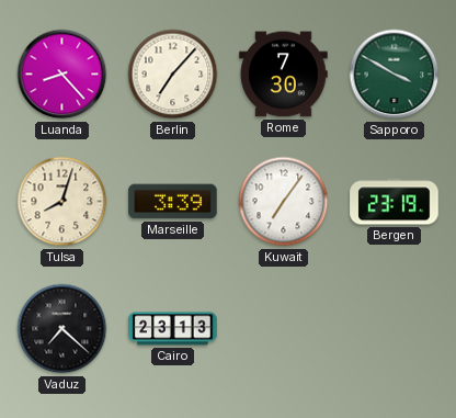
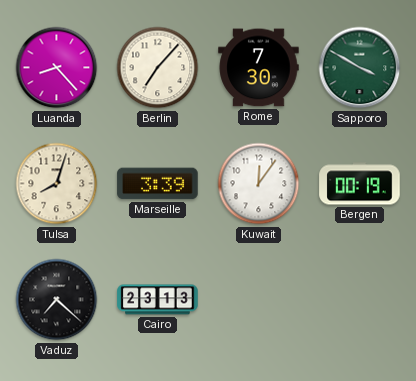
Kuwait: 7:06 -> 12:06
Bergen: 23:19 -> 00:19
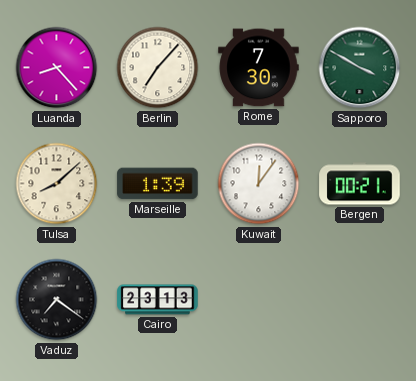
Tulsa: 8:03 -> 8:08
Marseille: 3:39 -> 1:39
Bergen: 00:19 -> 00:21
Vaduz: 7:22 -> 7:21
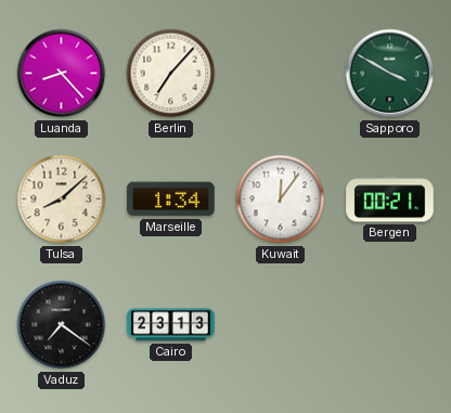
Rome: 7:30 -> none
Marseille: 1:39 -> 1:34
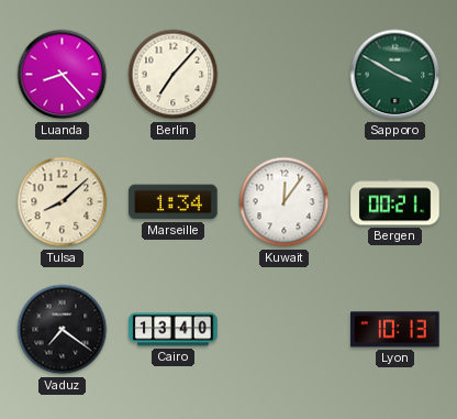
Cairo: 23:13 -> 13:40
Lyon: none -> 10:13
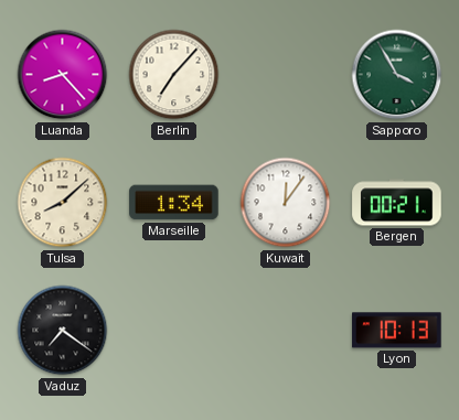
Sapporo: 3:50 -> 3:55
Cairo: 13:40 -> none
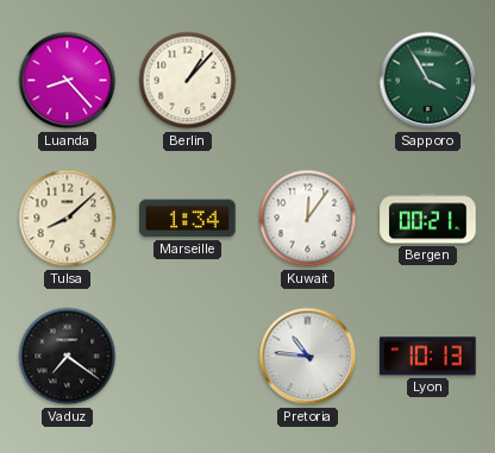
Berlin: 7:07 -> 1:07
Pretoria: none -> 10:46
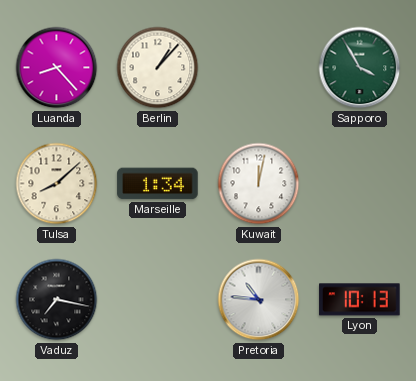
Kuwait: 12:06 -> 12:02
Bergen: 00:21 -> none
Vaduz: 7:21 -> 7:17
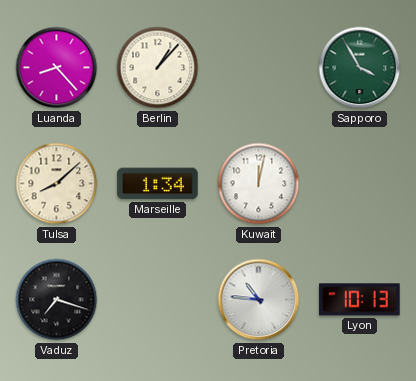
Vaduz: 7:17 -> 7:18
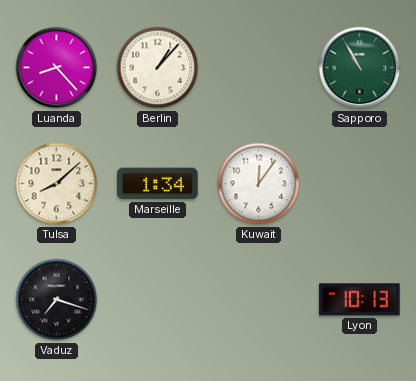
Sapporo: 3:55 -> 10:55
Kuwait: 12:02 -> 12:06
Pretoria: 10:46 -> none
